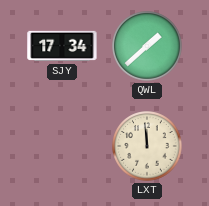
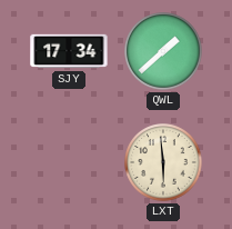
LXT: 11:59 -> 5:59
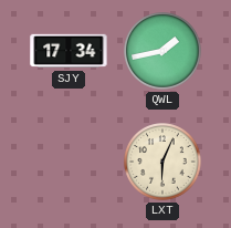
QWL: 1:38 -> 1:43
LXT: 5:59 -> 6:04
